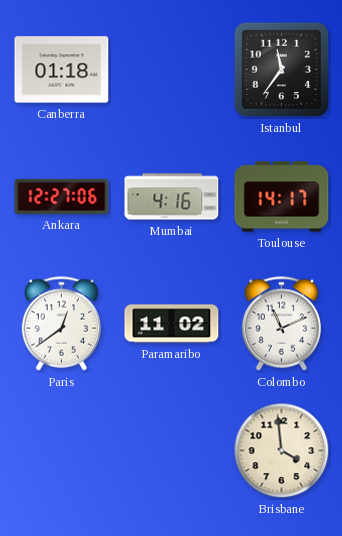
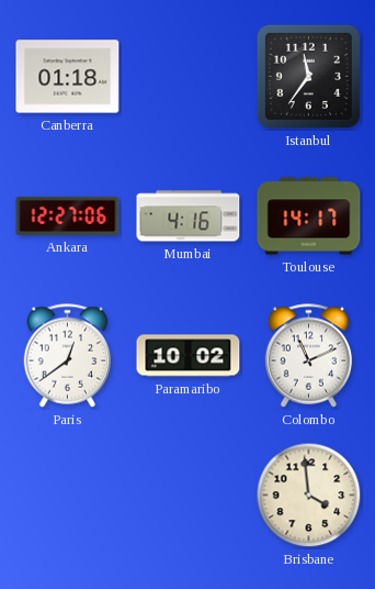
Paramaribo: 11:02 -> 10:02
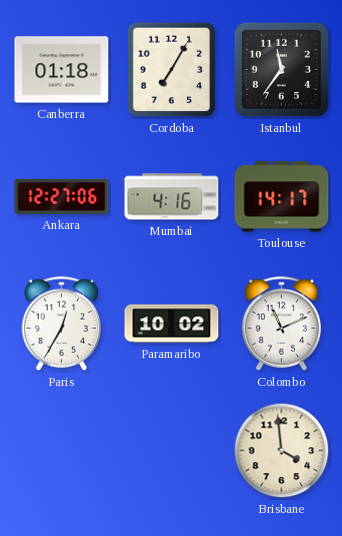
Cordoba: none -> 7:05
Paris: 12:39 -> 12:35
